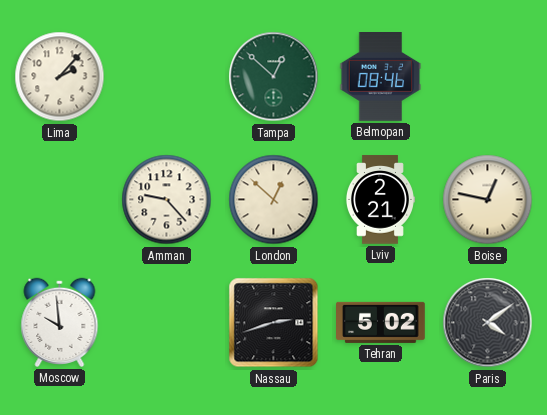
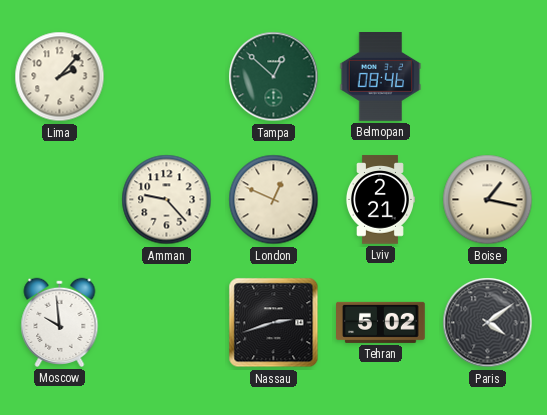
London: 12:52 -> 12:49
Boise: 12:47 -> 1:17
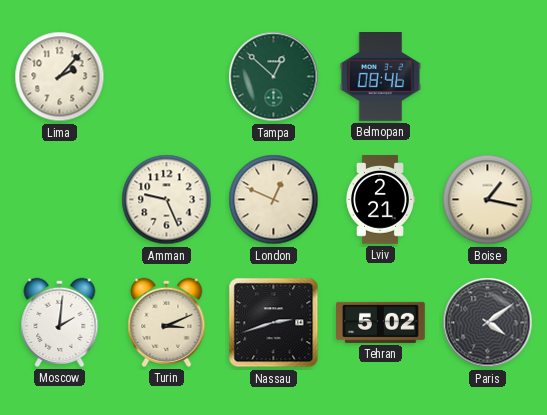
Amman: 9:23 -> 9:26
Moscow: 9:59 -> 2:01
Turin: none -> 3:11
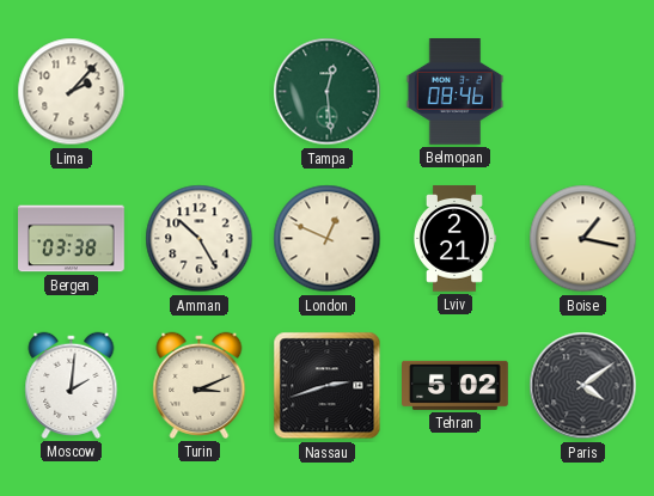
Tampa: 12:52 -> 12:29
Bergen: none -> 03:38
Amman: 9:26 -> 10:25
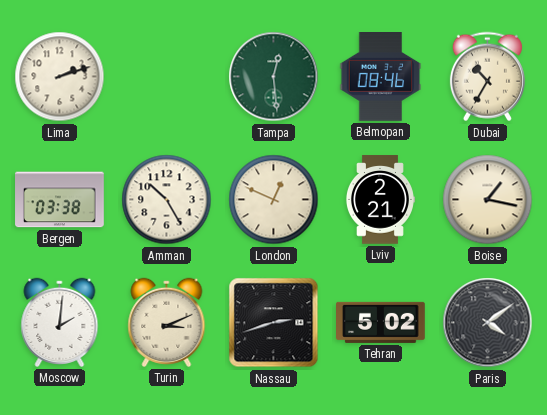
Lima: 2:07 -> 2:12
Dubai: none -> 10:35
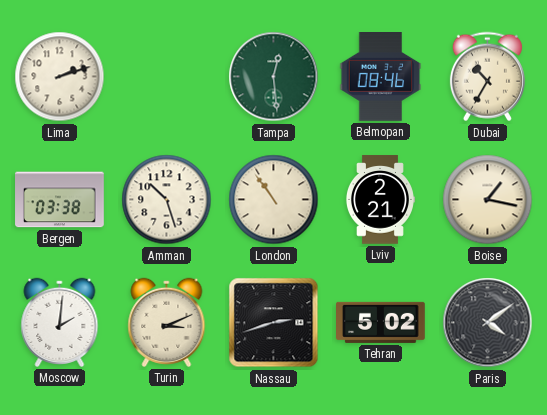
Amman: 10:25 -> 10:27
London: 12:49 -> 10:54
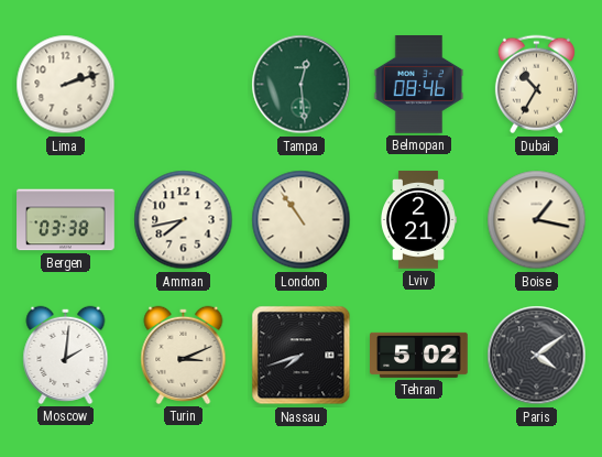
Amman: 10:27 -> 7:43
Nassau: 2:42 -> 7:42
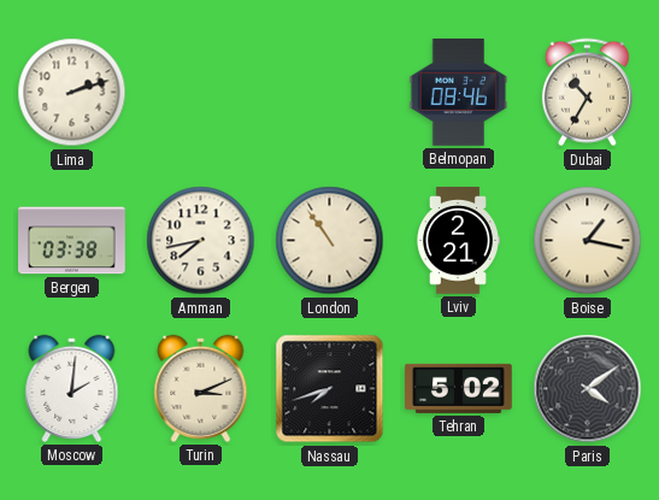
Tampa: 12:29 -> none
